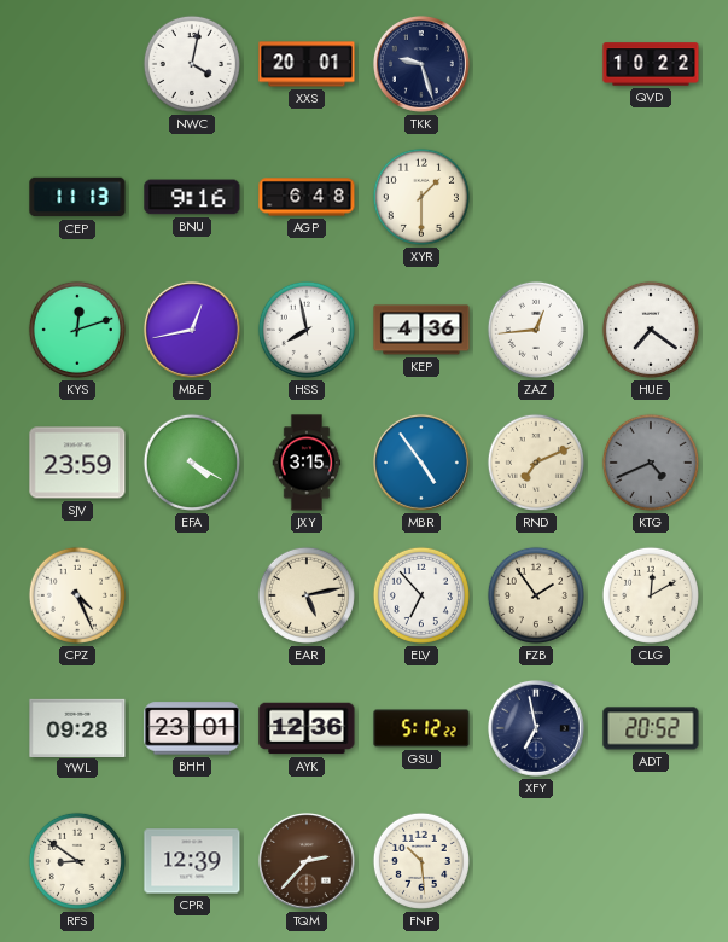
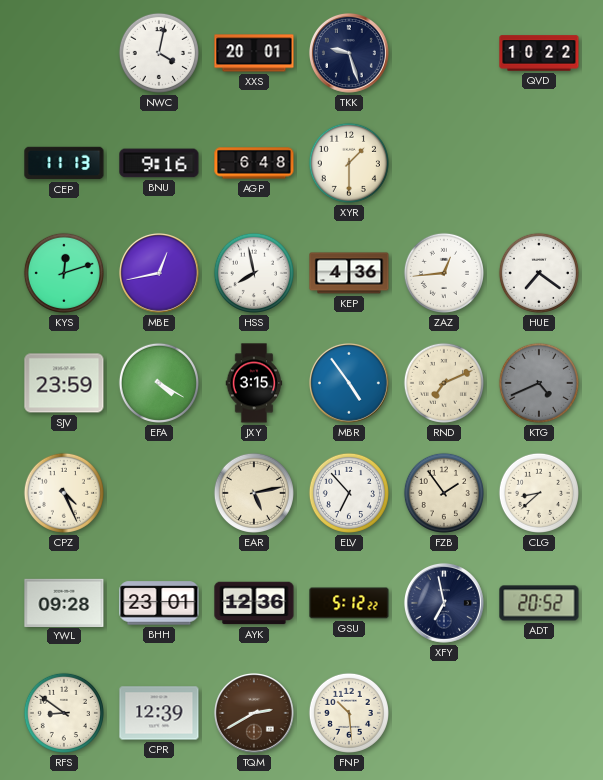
CLG: 12:10 -> 8:38
TQM: 2:37 -> 2:40
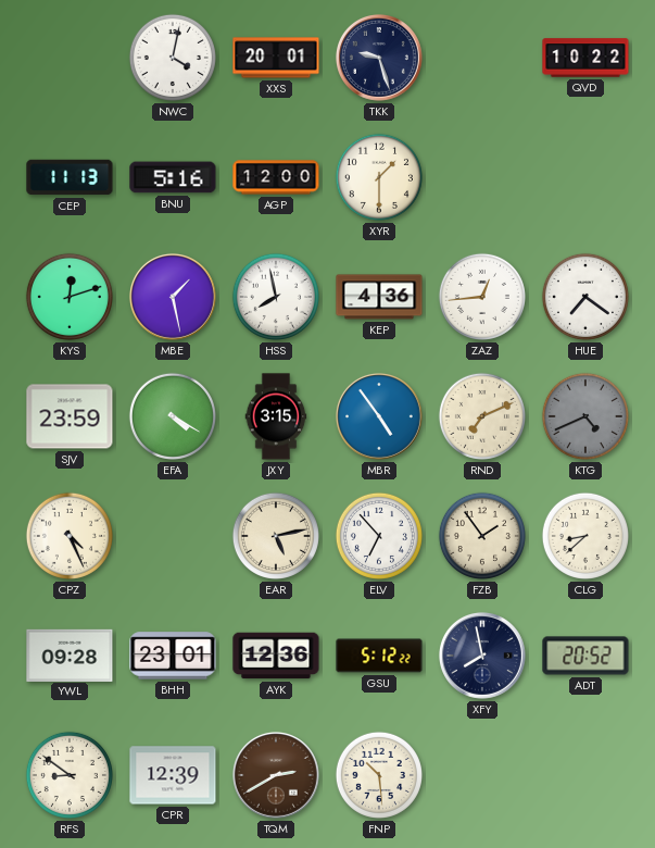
BNU: 9:16 -> 5:16
AGP: 6:48 -> 12:00
MBE: 12:43 -> 1:28
XFY: 6:58 -> 7:58
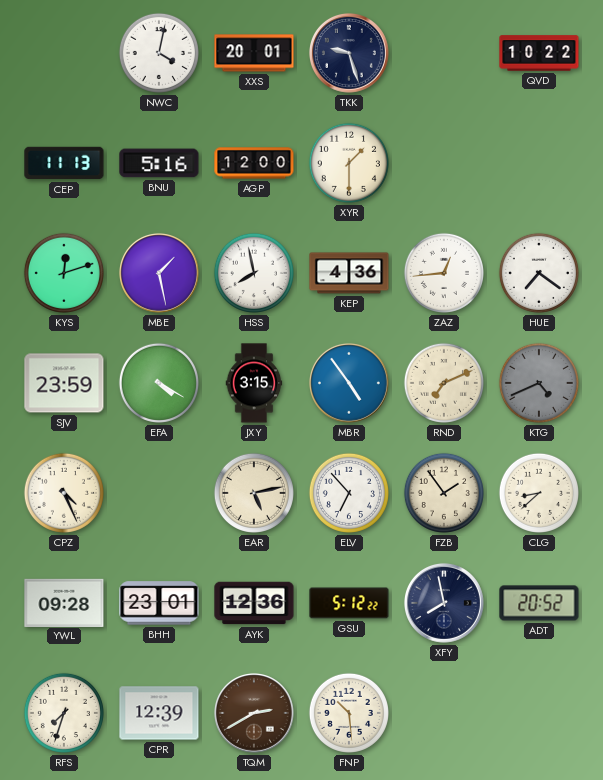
RFS: 8:51 -> 7:33
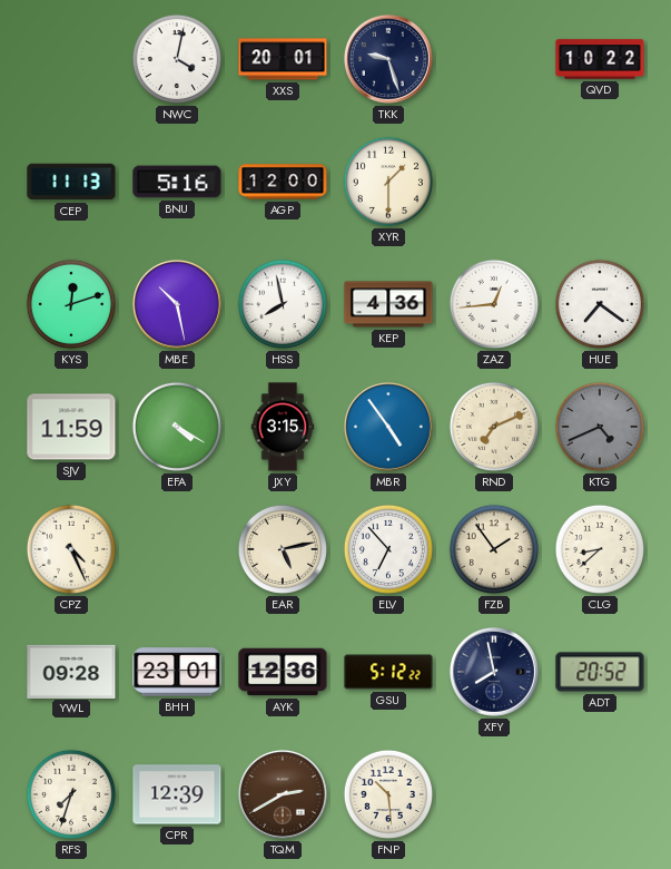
MBE: 1:28 -> 10:28
SJV: 23:59 -> 11:59
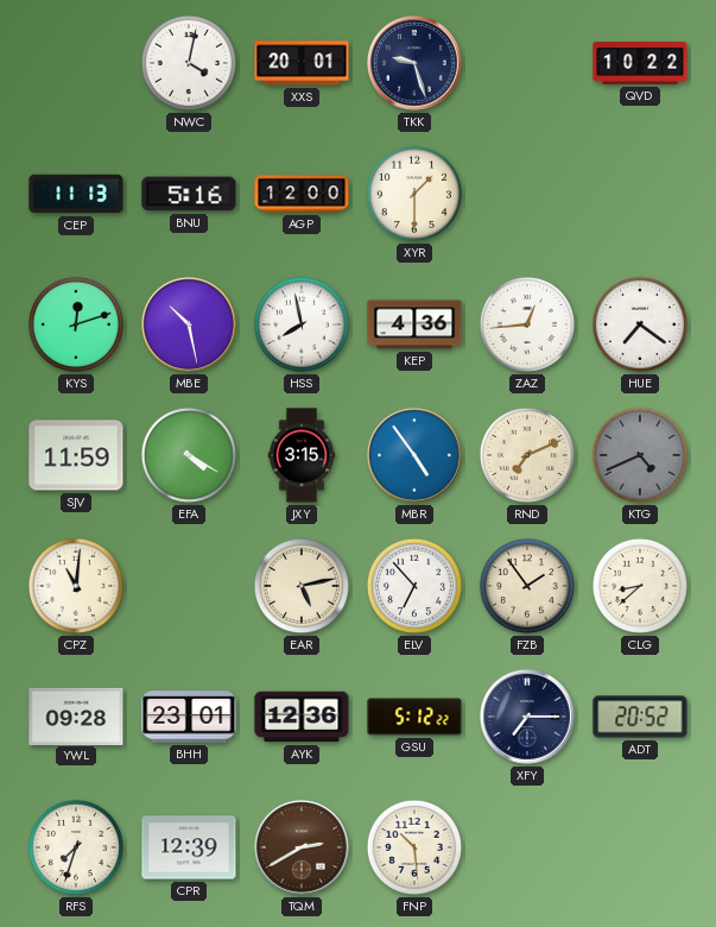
CPZ: 4:26 -> 11:01
XFY: 7:58 -> 7:15
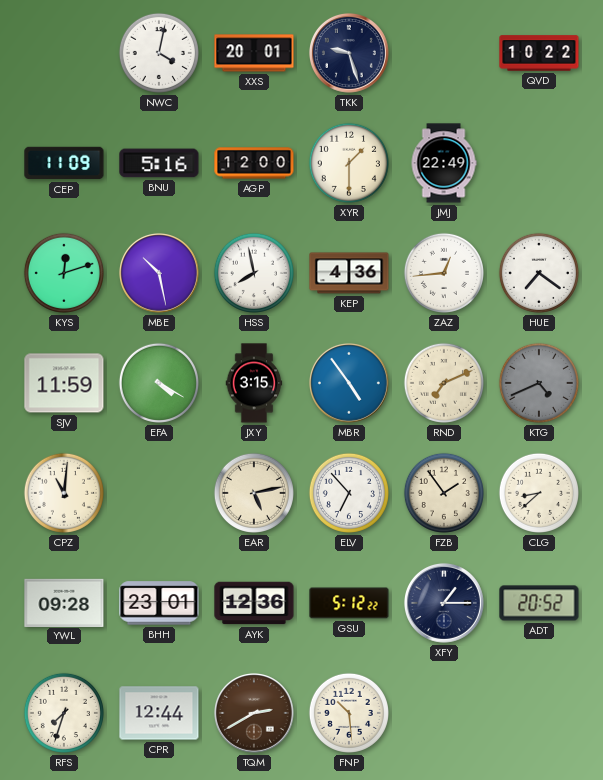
CEP: 11:13 -> 11:09
JMJ: none -> 22:49
XFY: 7:15 -> 1:15
CPR: 12:39 -> 12:44
